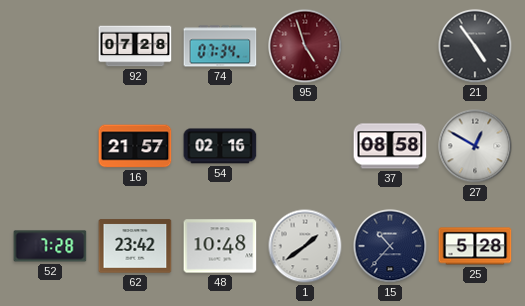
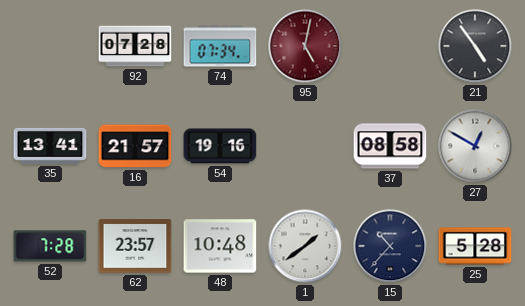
95: 4:57 -> 5:02
35: none -> 13:41
54: 02:16 -> 19:16
62: 23:42 -> 23:57
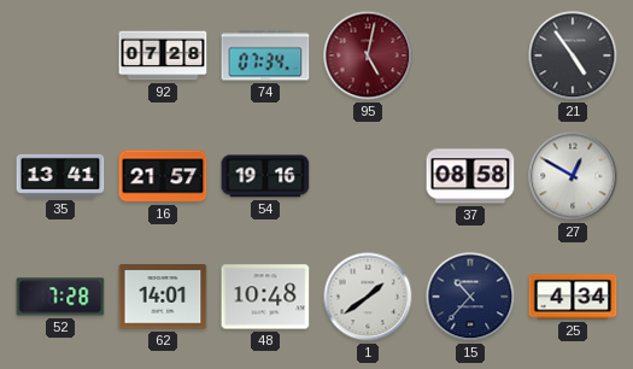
62: 23:57 -> 14:01
25: 5:28 -> 4:34
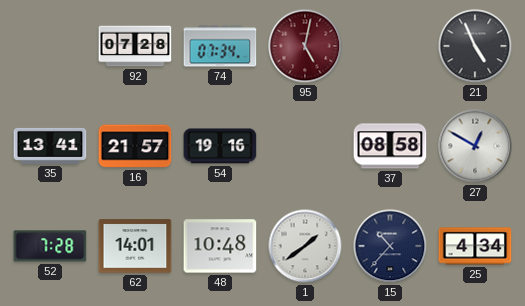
21: 4:54 -> 4:56
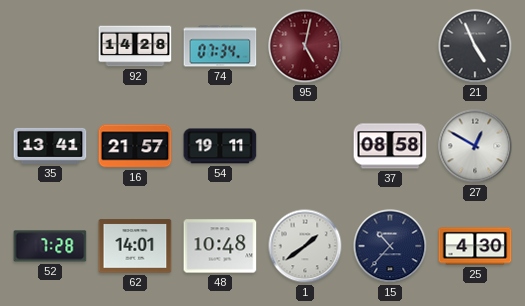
92: 07:28 -> 14:28
54: 19:16 -> 19:11
25: 4:34 -> 4:30
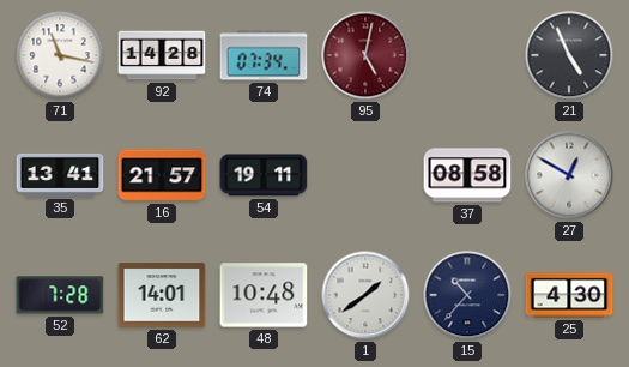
71: none -> 11:17
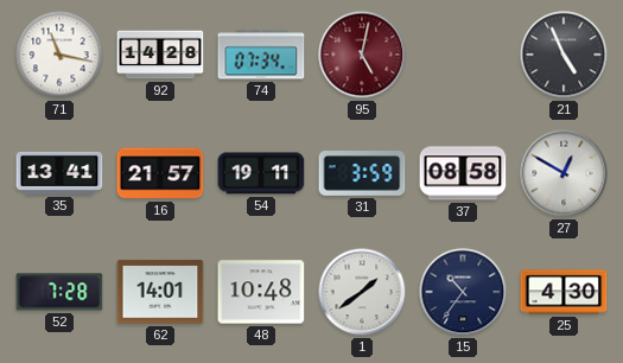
31: none -> 3:59
15: 10:37 -> 10:36
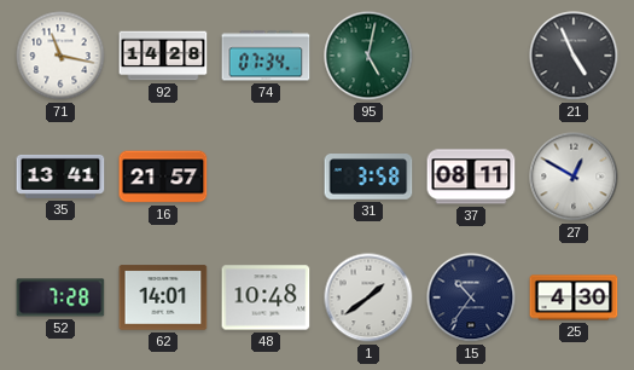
95 dial: burgundy -> green
54: 19:11 -> none
31: 3:59 -> 3:58
37: 08:58 -> 08:11
